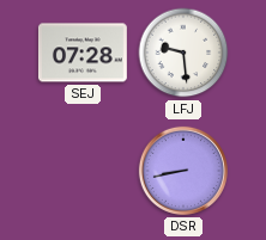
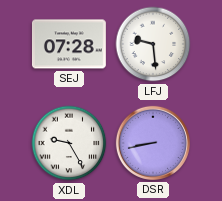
XDL: none -> 9:25
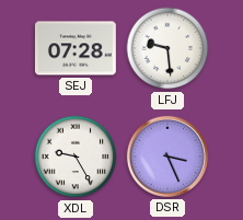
DSR: 8:43 -> 3:26
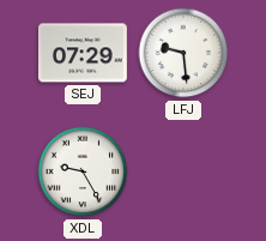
SEJ: 07:28 -> 07:29
DSR: 3:26 -> none
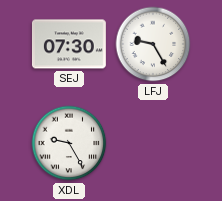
SEJ: 07:29 -> 07:30
LFJ: 9:29 -> 9:25
